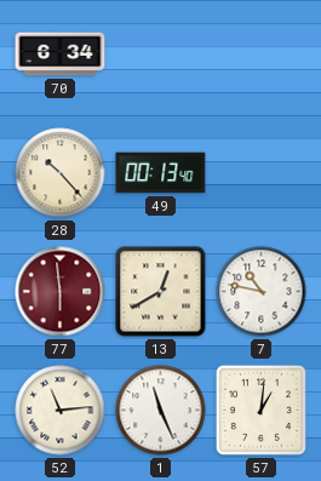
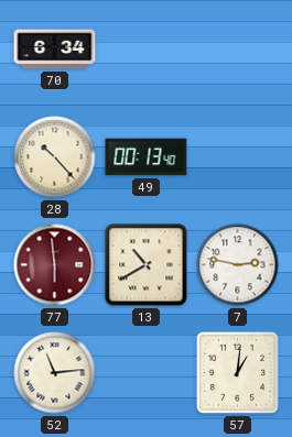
13: 12:40 -> 10:40
7: 10:47 -> 2:47
1: 11:26 -> none
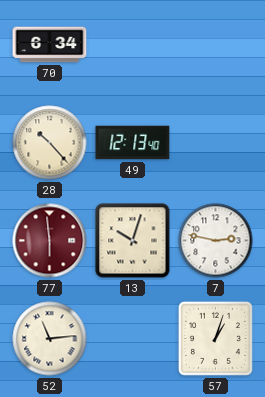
49: 00:13 -> 12:13
13: 10:40 -> 10:03
57: 1:01 -> 1:03
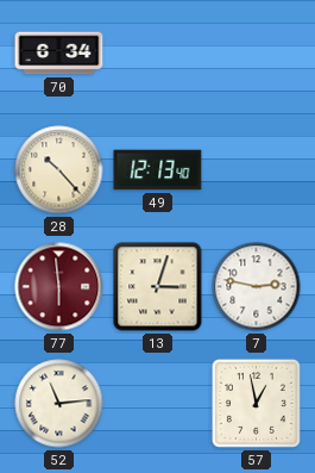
13: 10:03 -> 3:03
57: 1:03 -> 12:58
